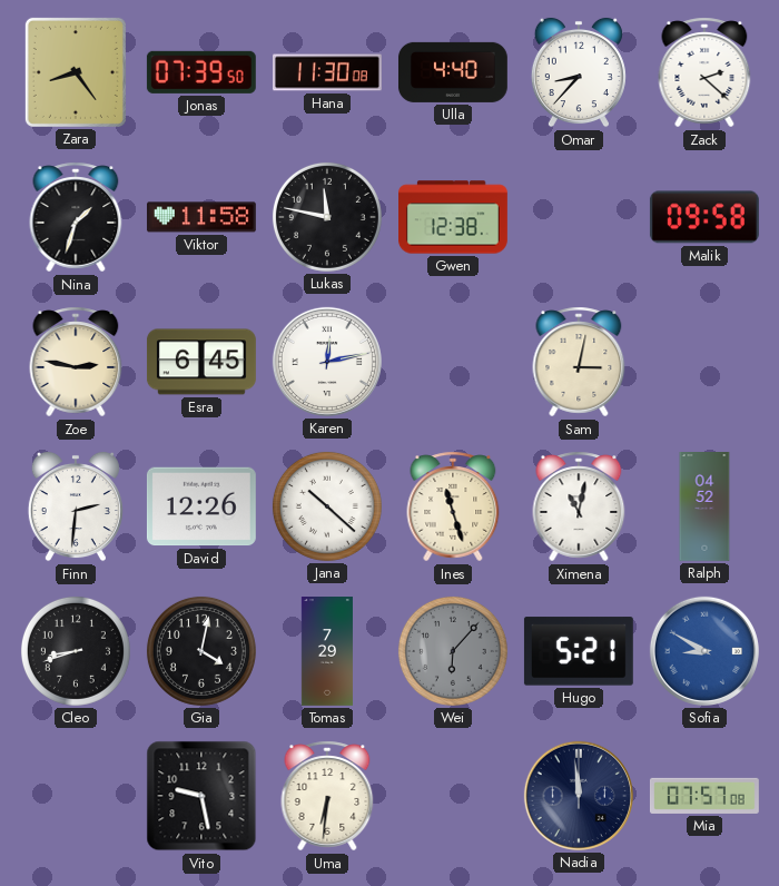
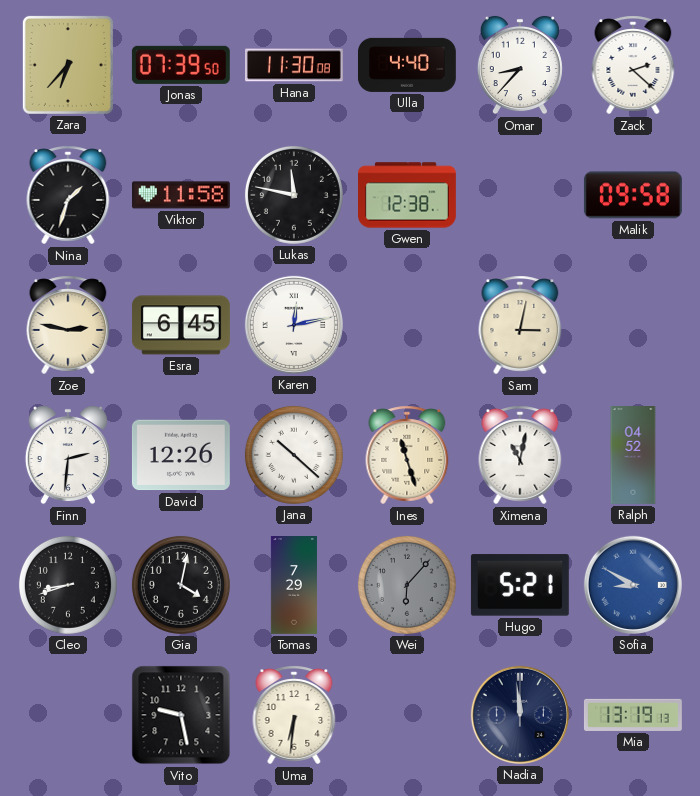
Zara: 8:24 -> 6:37
Mia: 07:57 -> 13:19
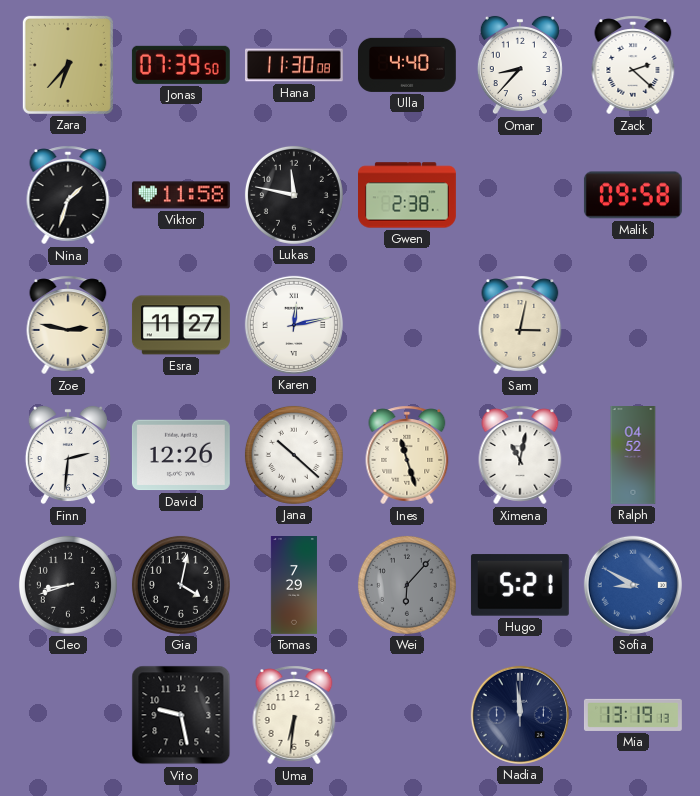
Gwen: 12:38 -> 2:38
Esra: 6:45 -> 11:27
